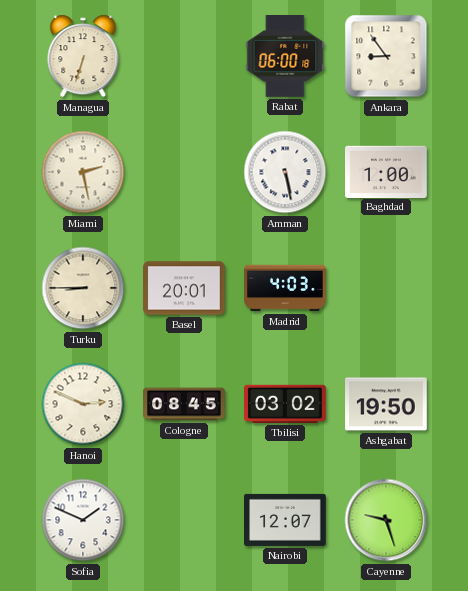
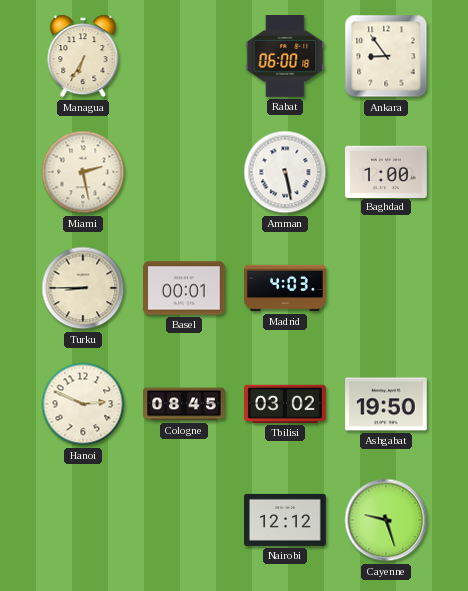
Managua: 6:33 -> 6:35
Basel: 20:01 -> 00:01
Sofia: 1:49 -> none
Nairobi: 12:07 -> 12:12
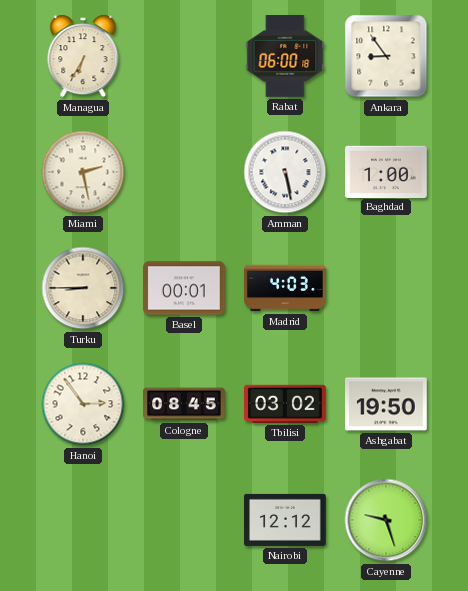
Hanoi: 2:49 -> 2:54
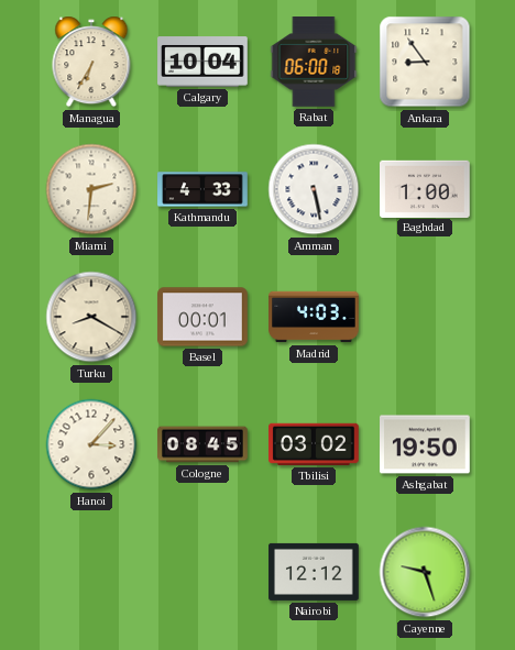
Calgary: none -> 10:04
Miami: 2:28 -> 2:31
Kathmandu: none -> 4:33
Turku: 8:45 -> 8:20
Hanoi: 2:54 -> 3:07
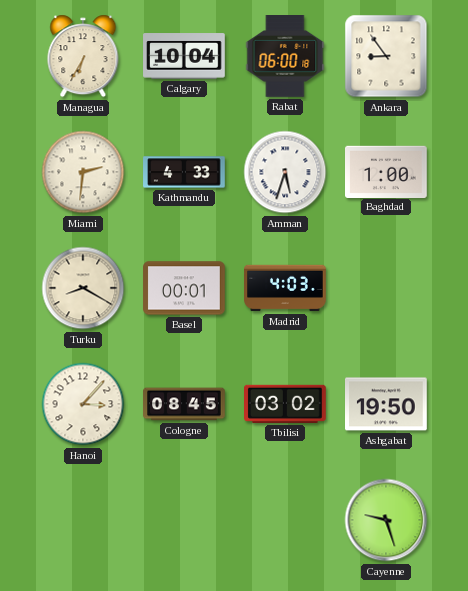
Amman: 5:28 -> 5:33
Nairobi: 12:12 -> none
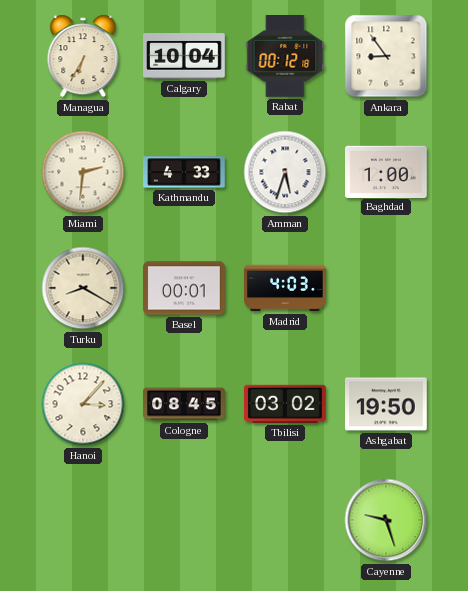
Rabat: 06:00 -> 00:12
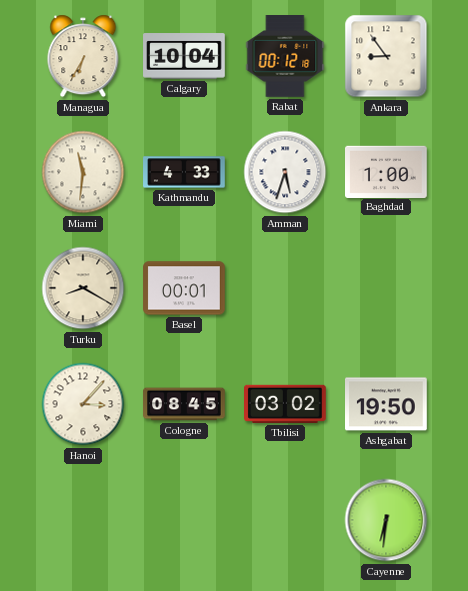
Miami: 2:31 -> 11:31
Madrid: 4:03 -> none
Cayenne: 9:27 -> 6:31
